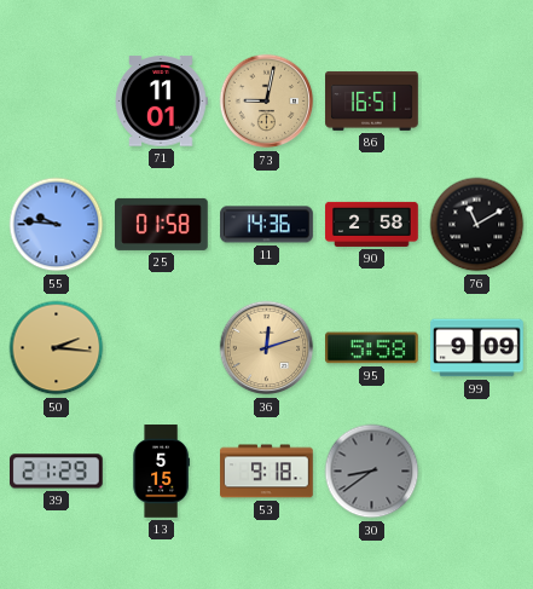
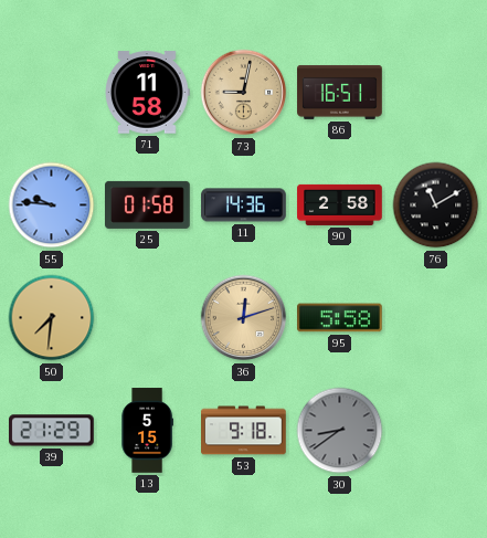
71: 11:01 -> 11:58
50: 2:16 -> 7:31
99: 9:09 -> none
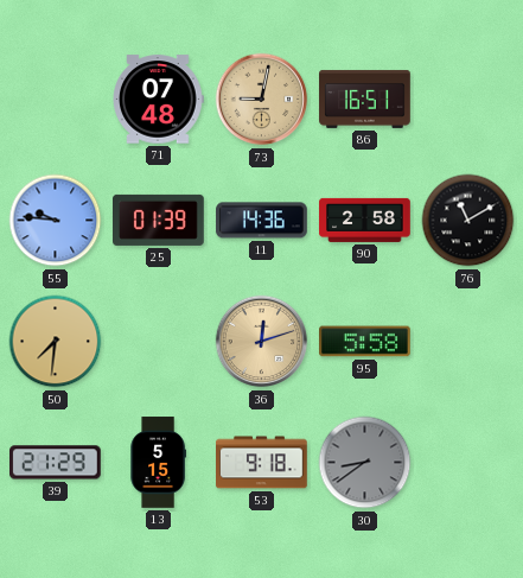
71: 11:58 -> 07:48
25: 01:58 -> 01:39
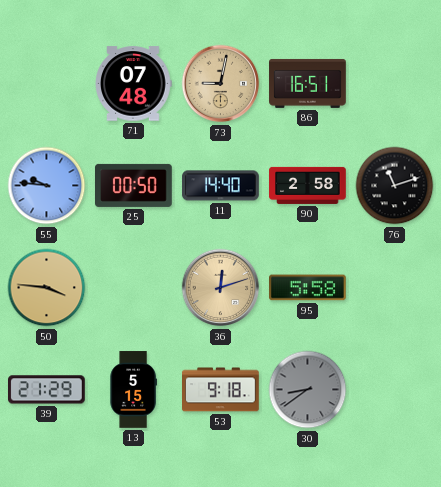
25: 01:39 -> 00:50
11: 14:36 -> 14:40
76: 11:10 -> 11:12
50: 7:31 -> 3:46
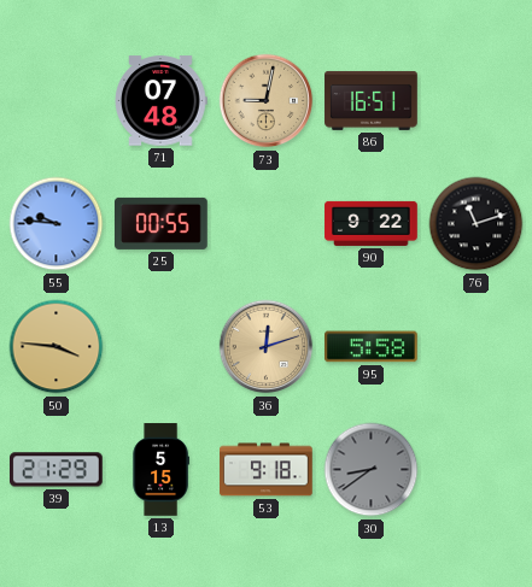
25: 00:50 -> 00:55
11: 14:40 -> none
90: 2:58 -> 9:22
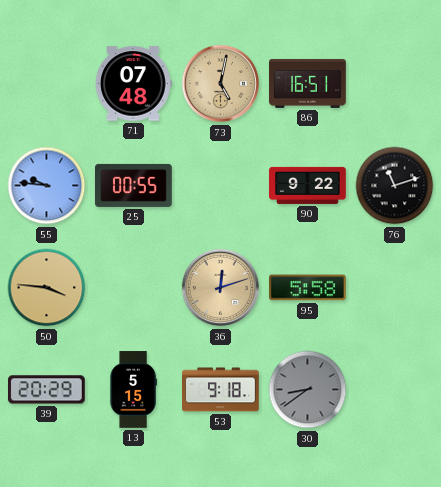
73: 9:02 -> 5:02
39: 21:29 -> 20:29
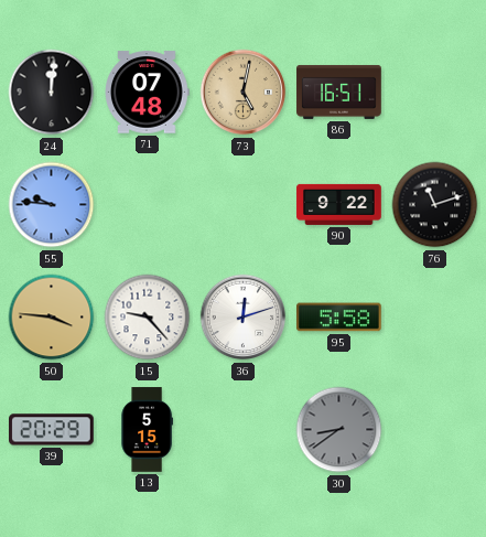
24: none -> 12:01
25: 00:55 -> none
15: none -> 9:23
36 dial: champagne -> white
53: 9:18 -> none
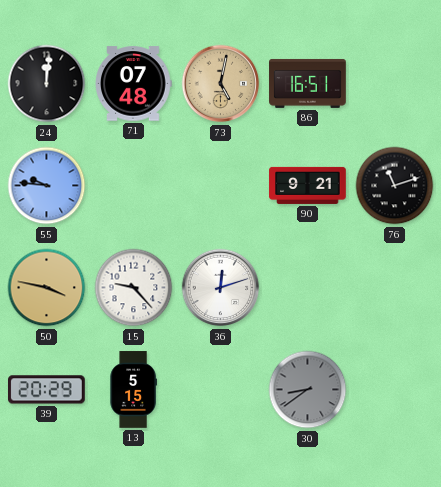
90: 9:22 -> 9:21
50: 3:46 -> 3:47
95: 5:58 -> none
